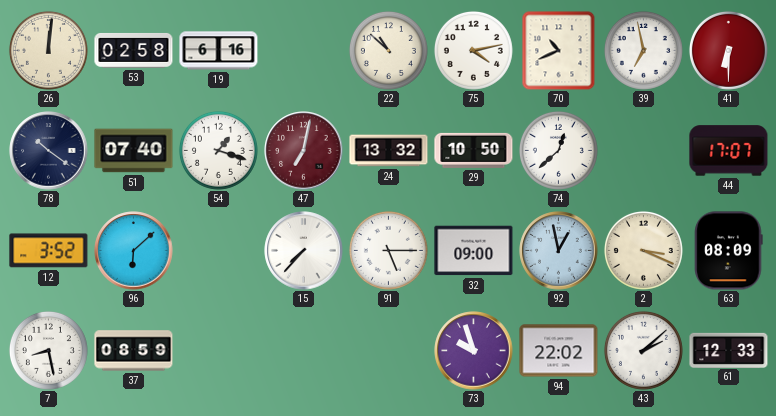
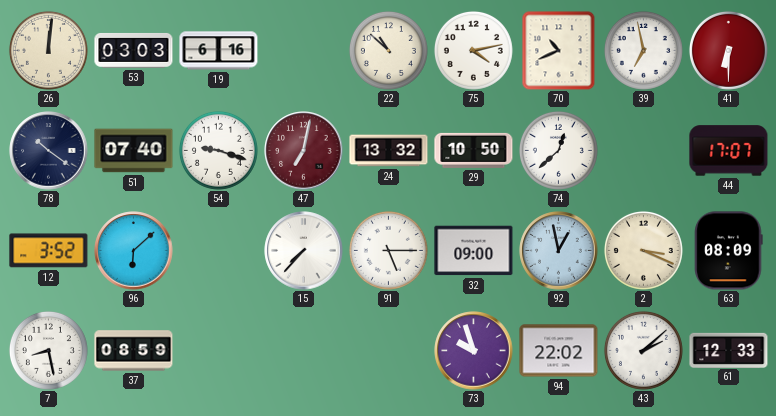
53: 02:58 -> 03:03
54: 1:18 -> 9:18
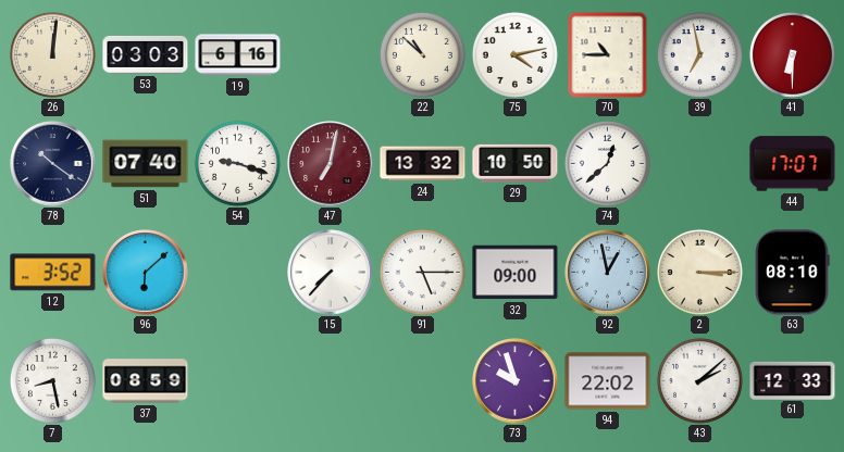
70: 10:41 -> 10:45
2: 3:19 -> 3:15
63: 08:09 -> 08:10
